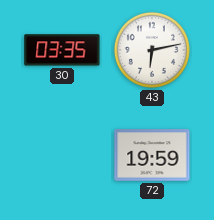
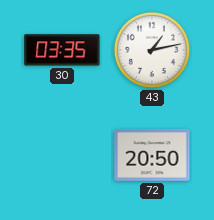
43: 6:13 -> 1:13
72: 19:59 -> 20:50
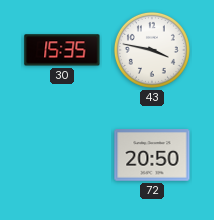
30: 03:35 -> 15:35
43: 1:13 -> 3:47
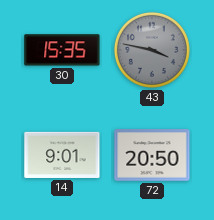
43 dial: white -> grey
14: none -> 9:01
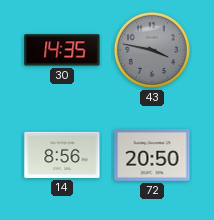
30: 15:35 -> 14:35
14: 9:01 -> 8:56
